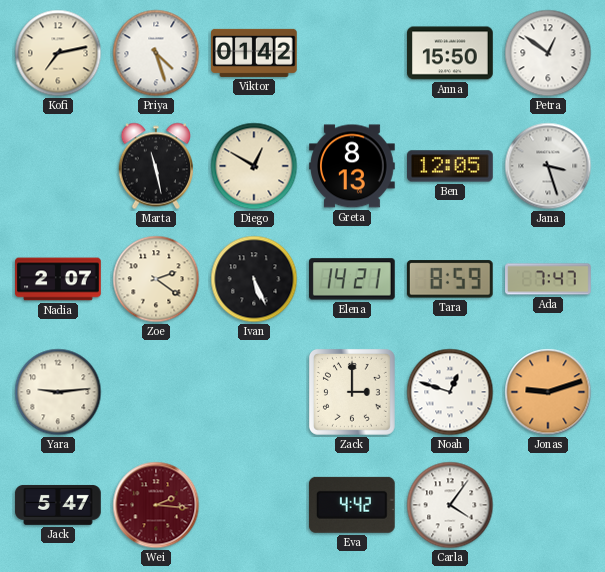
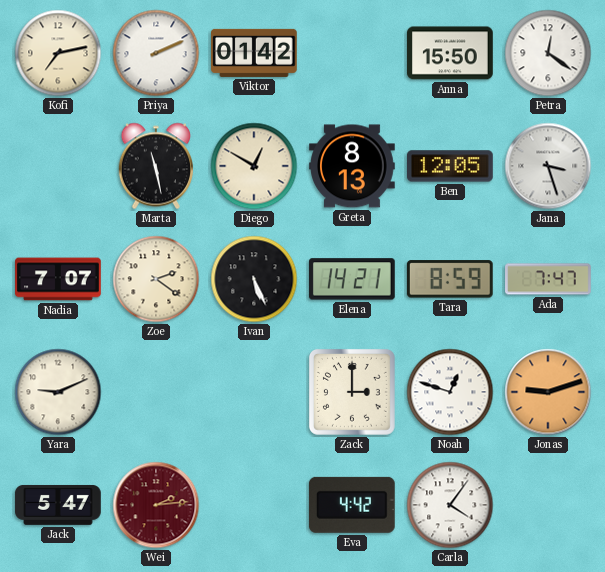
Priya: 4:27 -> 2:11
Petra: 12:51 -> 12:21
Nadia: 2:07 -> 7:07
Yara: 9:14 -> 9:11
Wei: 2:16 -> 2:14
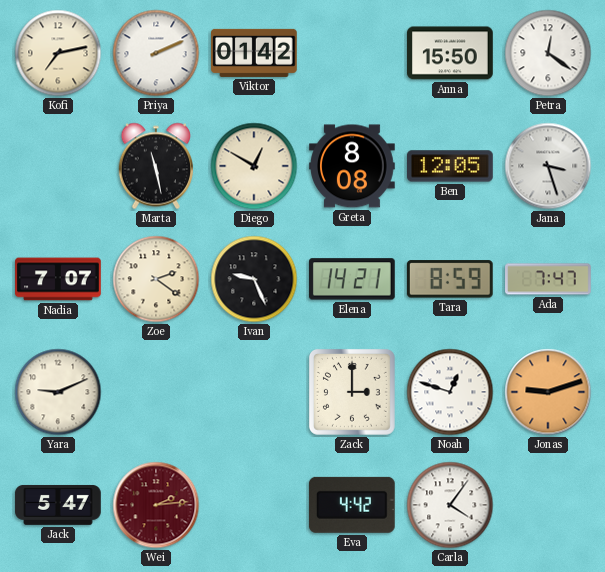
Greta: 8:13 -> 8:08
Ivan: 5:26 -> 9:26
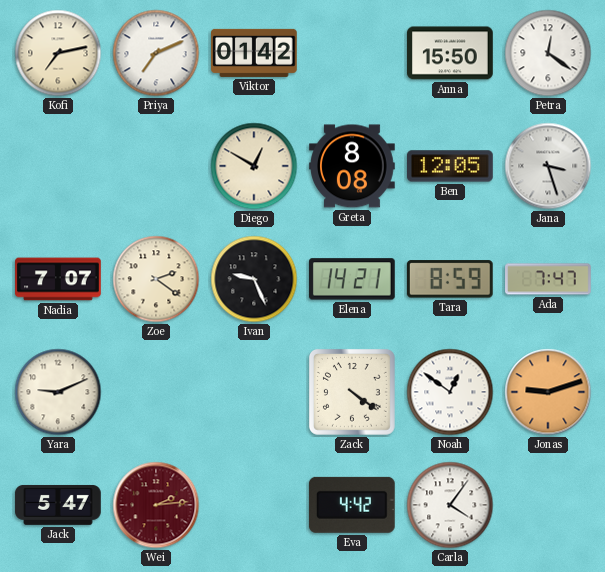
Priya: 2:11 -> 7:11
Marta: 11:28 -> none
Zack: 3:00 -> 4:21
Noah: 12:48 -> 12:51
